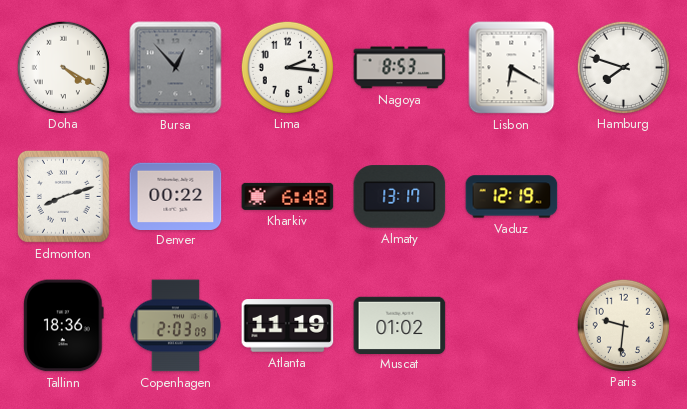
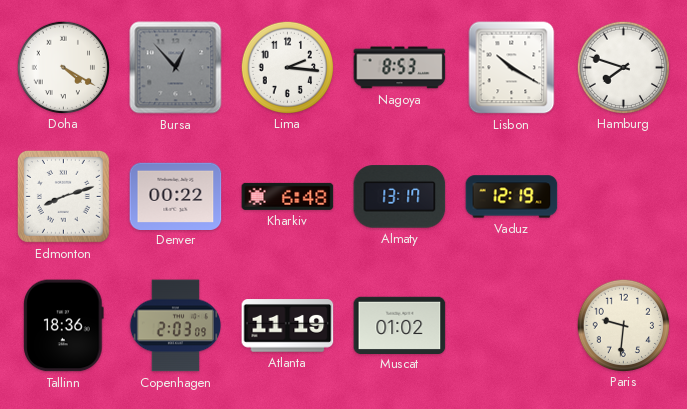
Lisbon: 6:20 -> 10:20
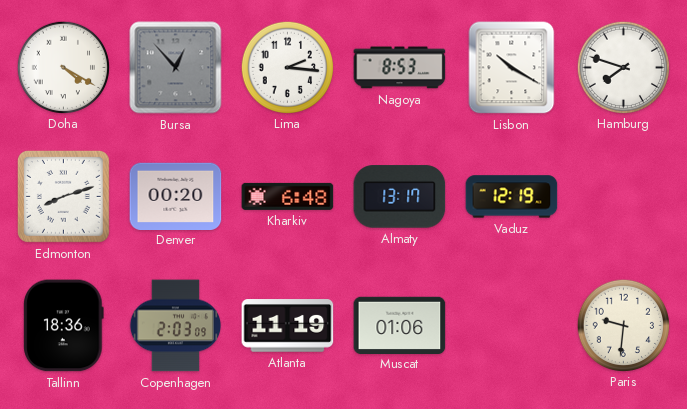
Denver: 00:22 -> 00:20
Muscat: 01:02 -> 01:06
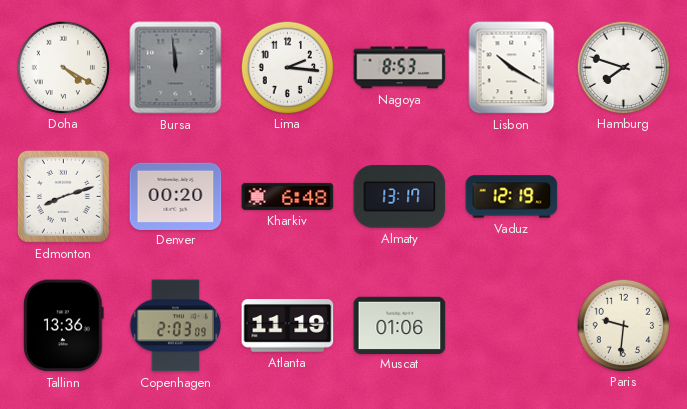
Bursa: 12:53 -> 11:59
Tallinn: 18:36 -> 13:36
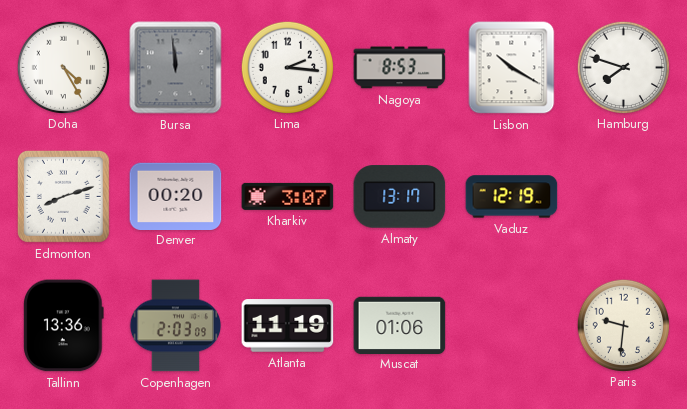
Doha: 4:20 -> 4:25
Kharkiv: 6:48 -> 3:07
